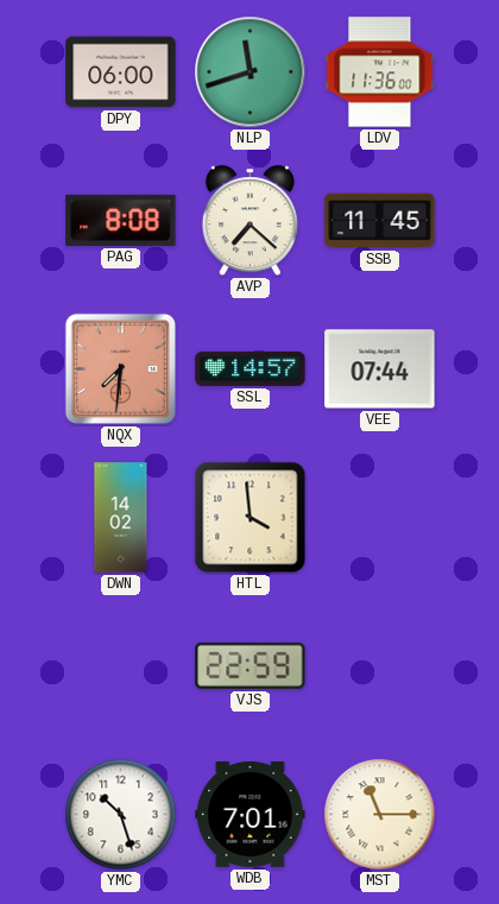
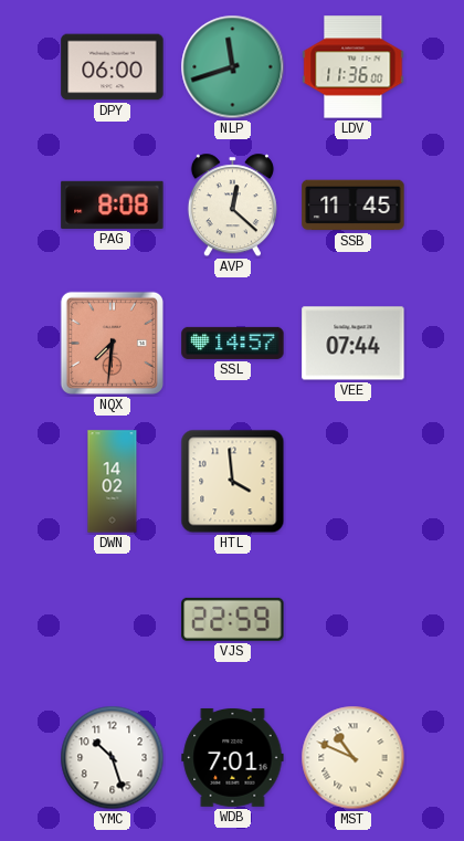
AVP: 7:22 -> 12:22
MST: 11:15 -> 10:49
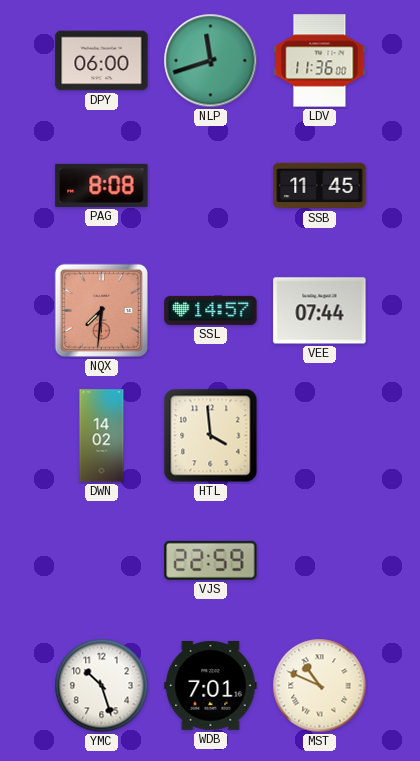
AVP: 12:22 -> none
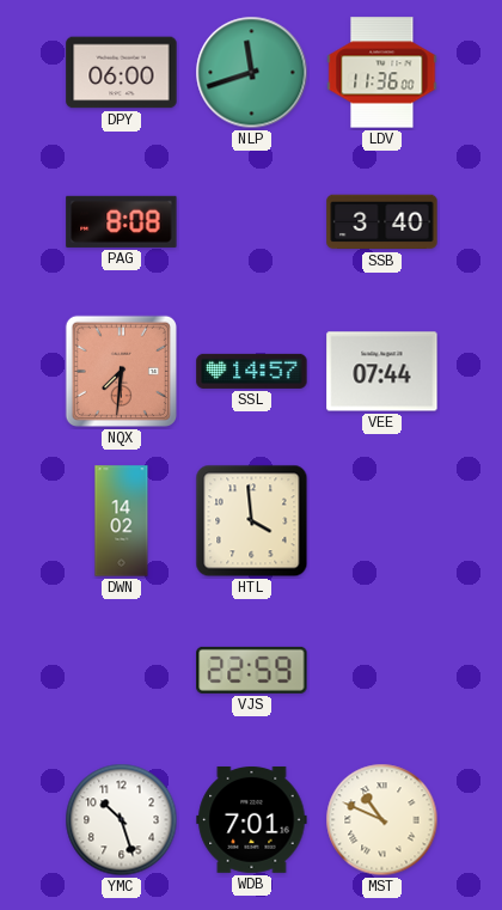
SSB: 11:45 -> 3:40
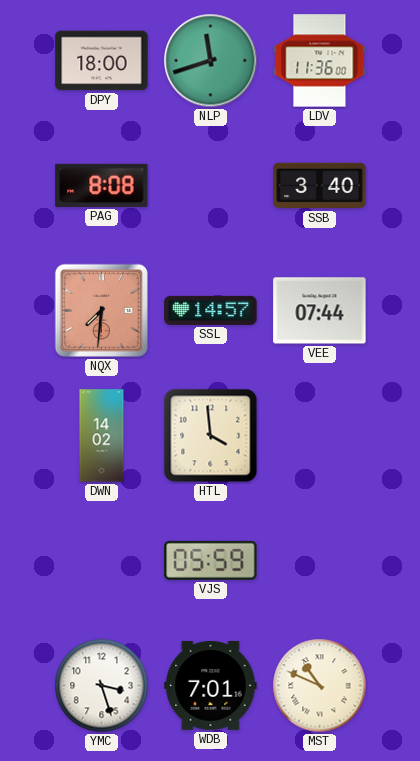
DPY: 06:00 -> 18:00
VJS: 22:59 -> 05:59
YMC: 10:27 -> 3:27
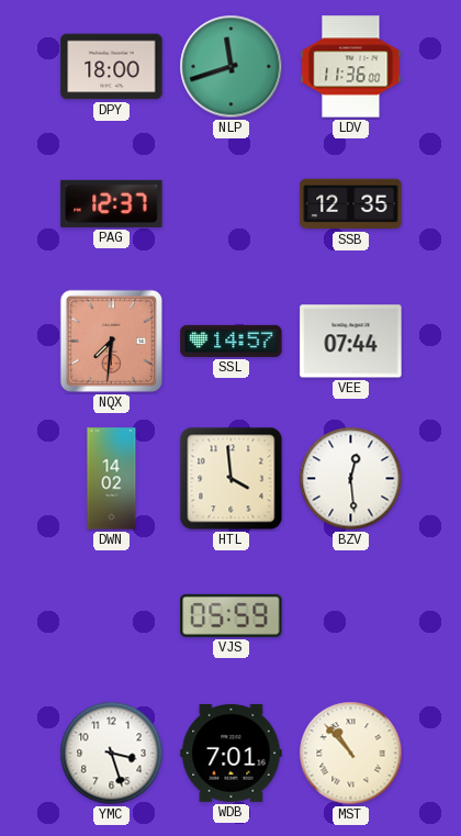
PAG: 8:08 -> 12:37
SSB: 3:40 -> 12:35
BZV: none -> 12:29
MST: 10:49 -> 10:53
